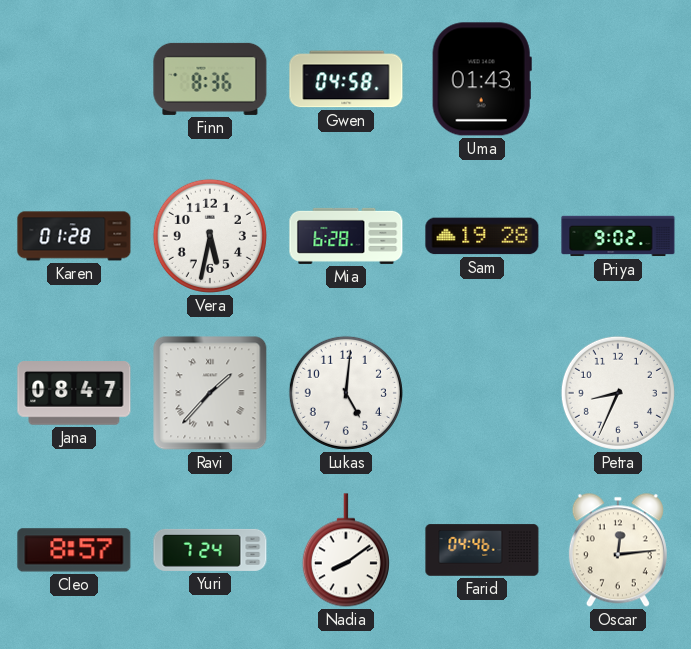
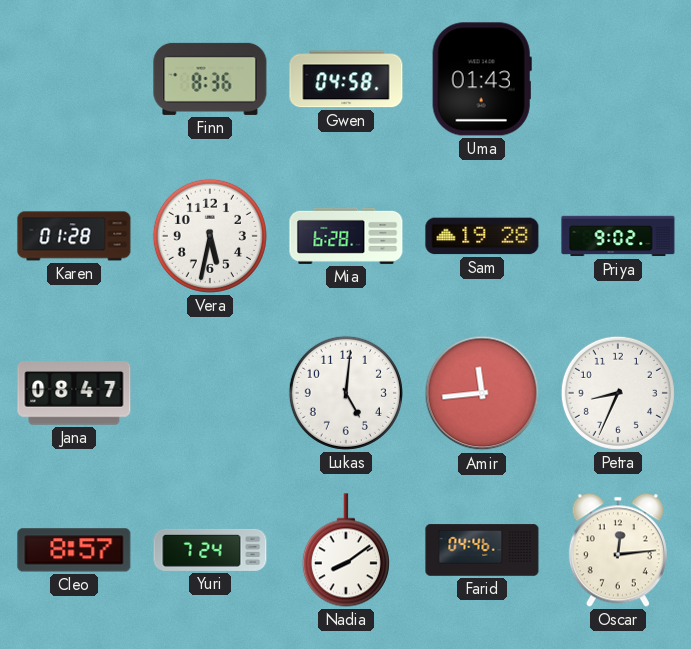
Ravi: 1:37 -> none
Amir: none -> 11:44
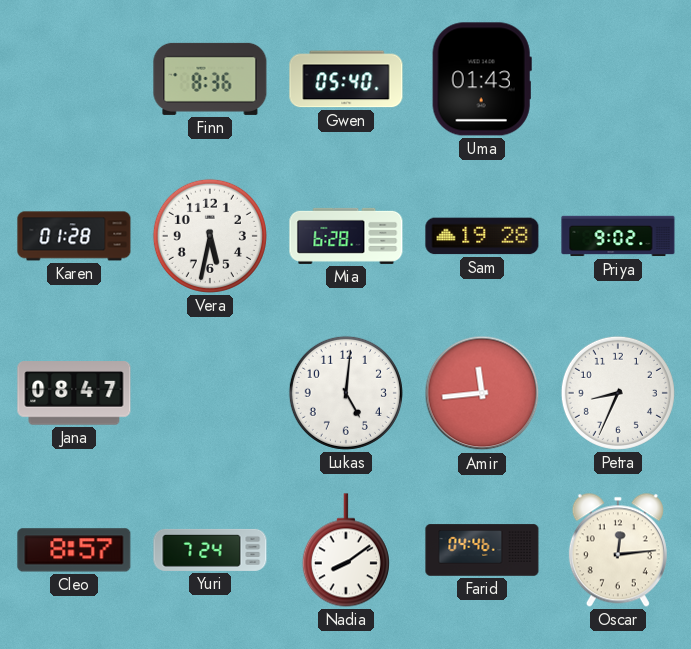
Gwen: 04:58 -> 05:40
